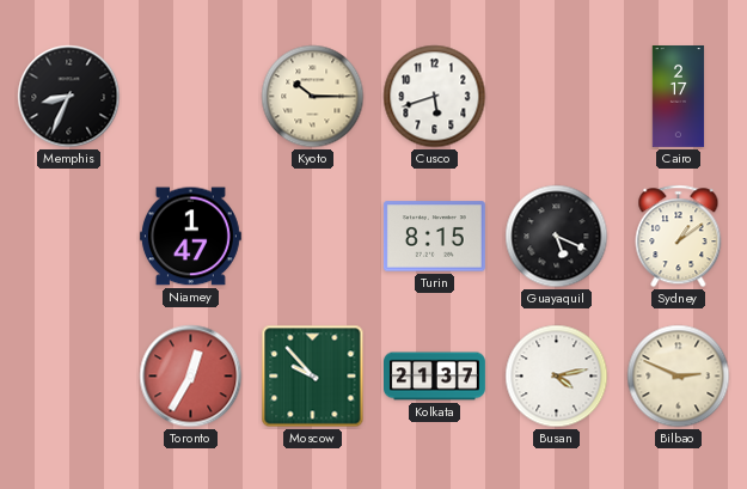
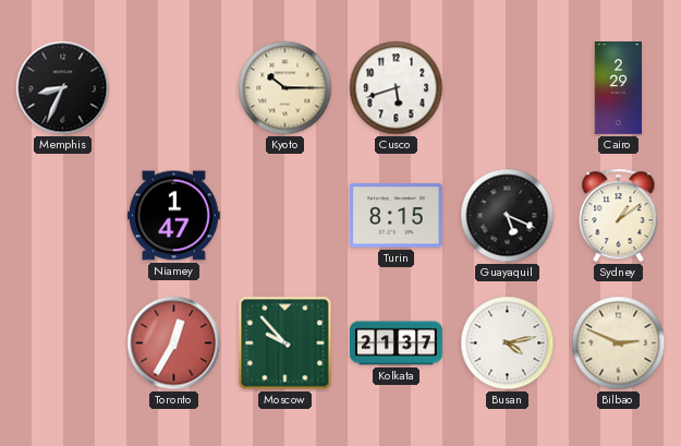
Cairo: 2:17 -> 2:29
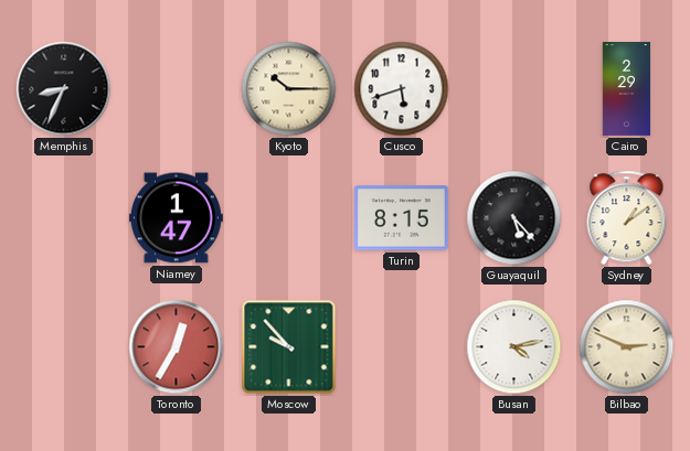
Guayaquil: 5:19 -> 5:23
Kolkata: 21:37 -> none
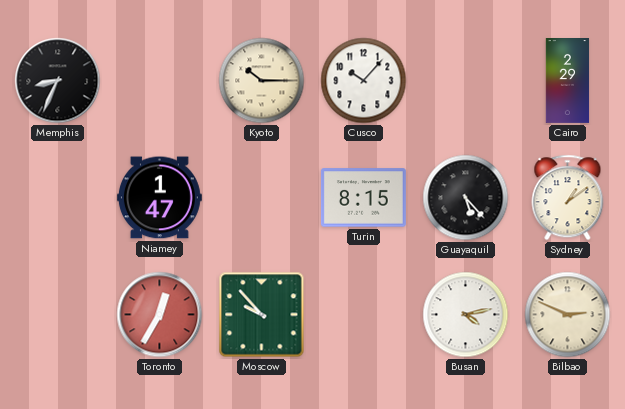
Cusco: 5:42 -> 10:07
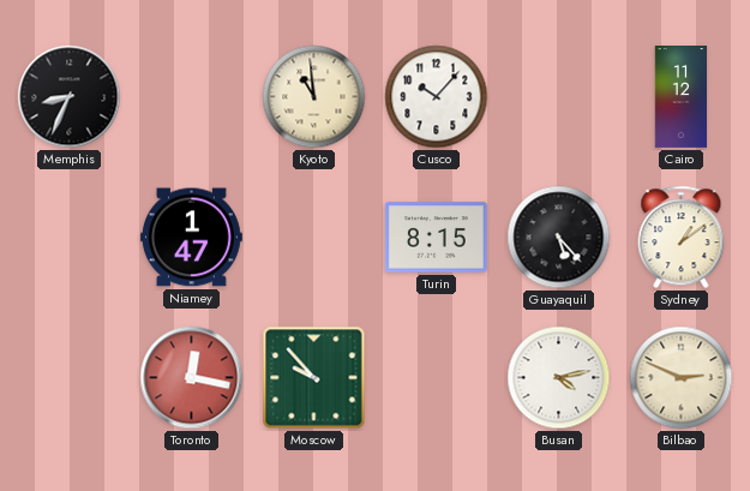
Kyoto: 10:15 -> 10:59
Cairo: 2:29 -> 11:12
Toronto: 12:35 -> 12:17
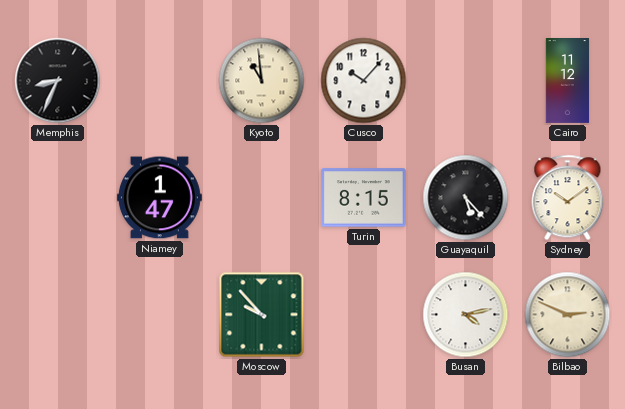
Sydney: 1:09 -> 10:09
Toronto: 12:17 -> none
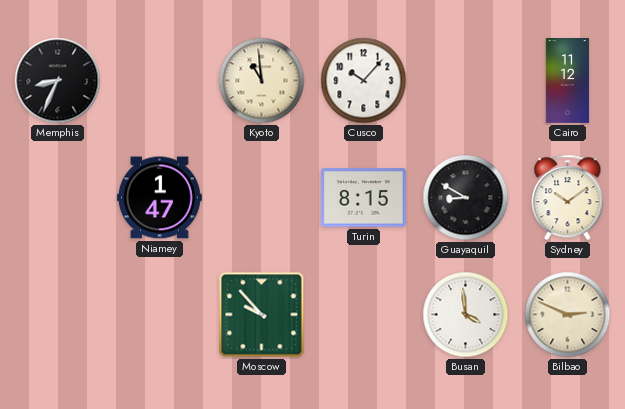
Guayaquil: 5:23 -> 8:50
Busan: 4:13 -> 3:59
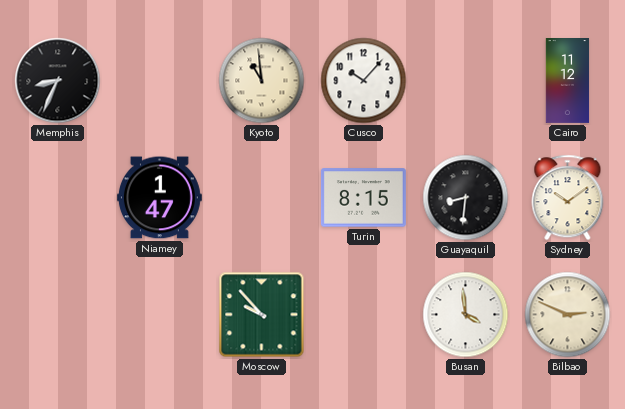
Guayaquil: 8:50 -> 8:31
